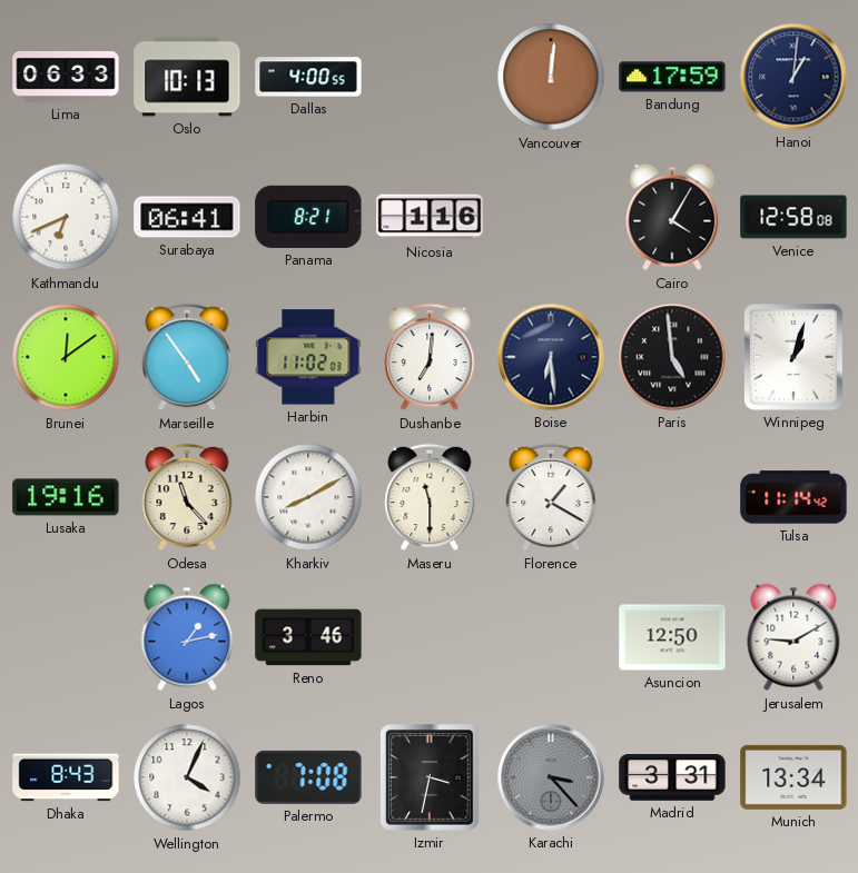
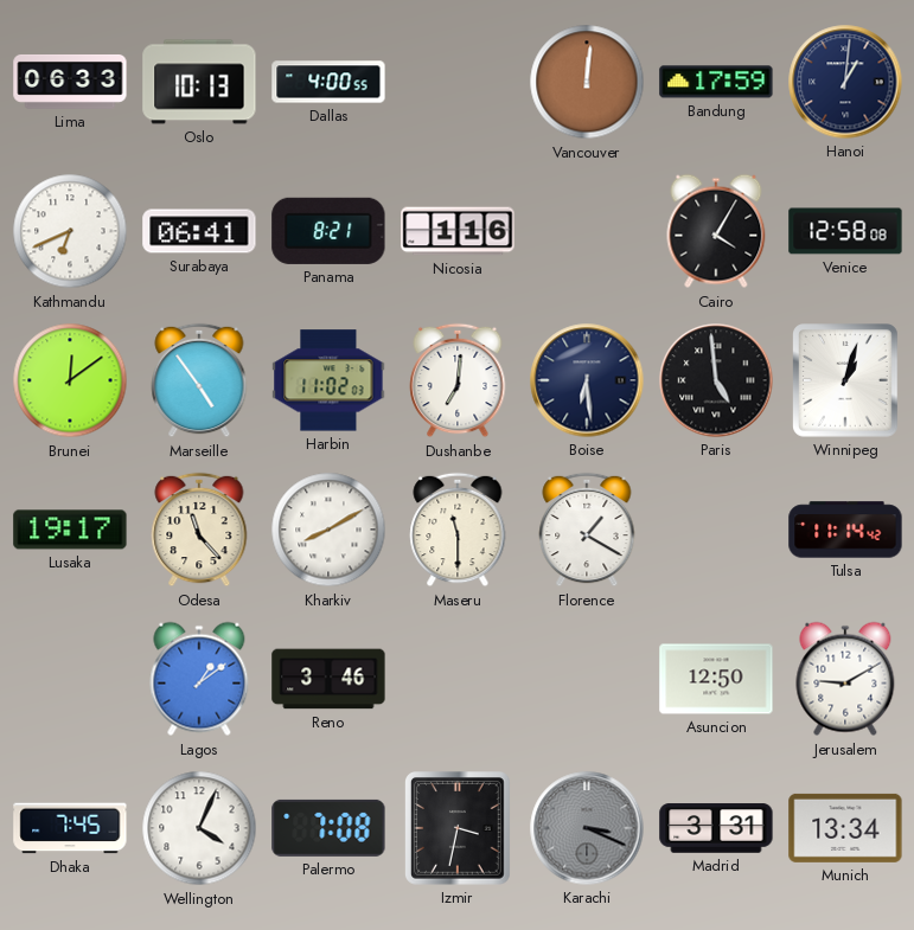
Lusaka: 19:16 -> 19:17
Lagos: 1:13 -> 1:09
Dhaka: 8:43 -> 7:45
Karachi: 3:23 -> 3:19
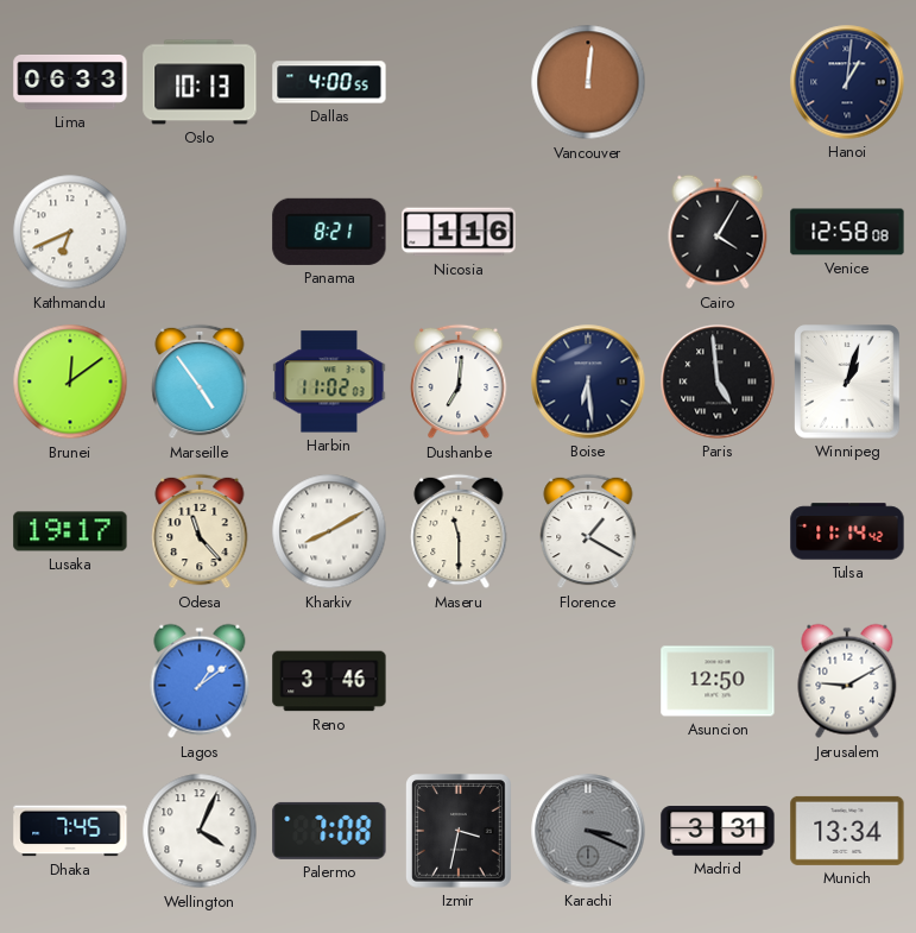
Bandung: 17:59 -> none
Surabaya: 06:41 -> none
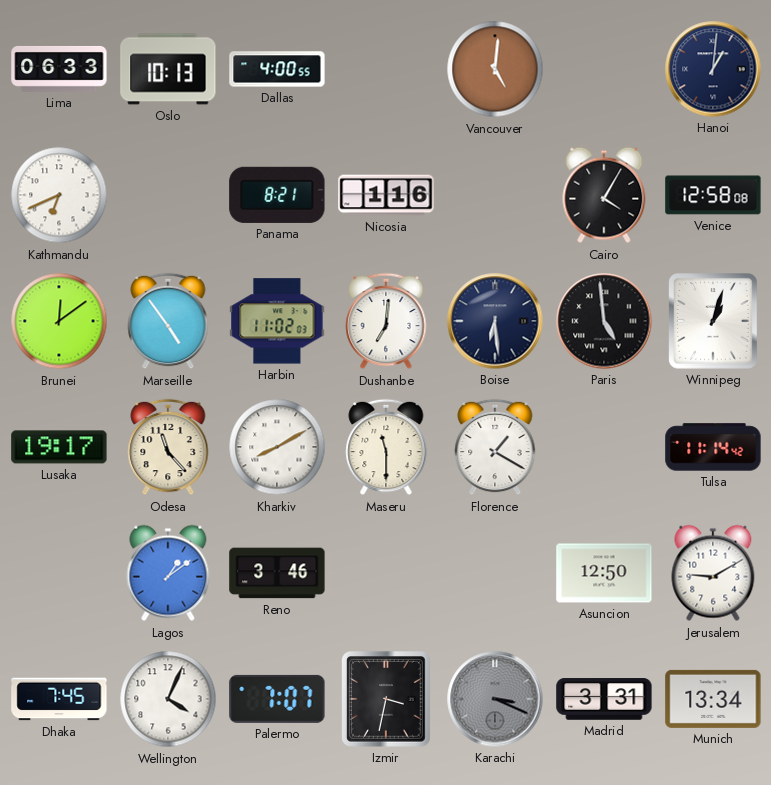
Vancouver: 12:01 -> 5:01
Palermo: 7:08 -> 7:07
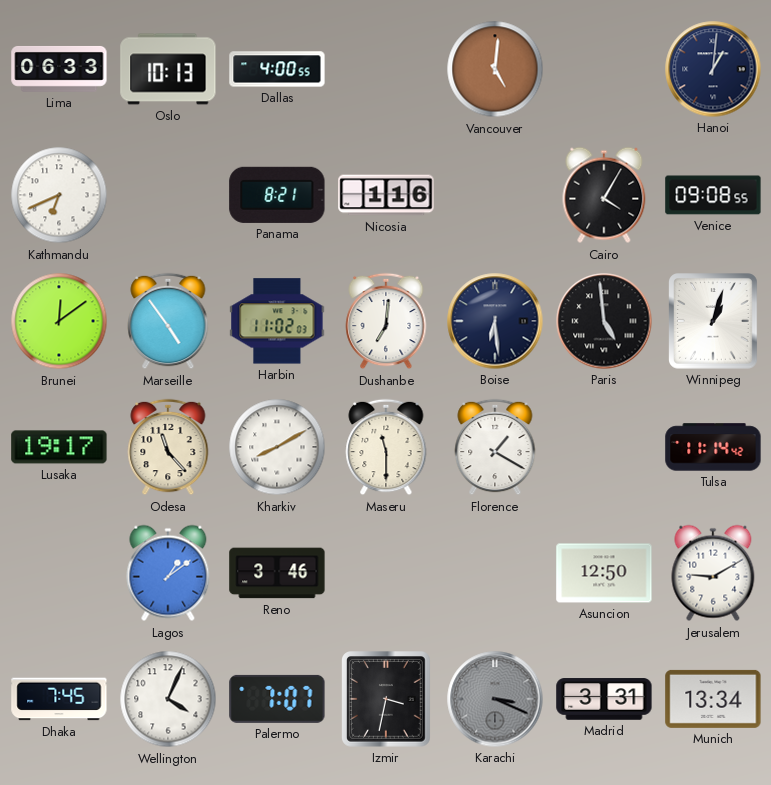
Venice: 12:58 -> 09:08
